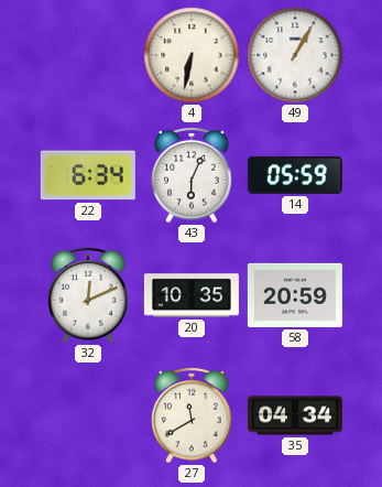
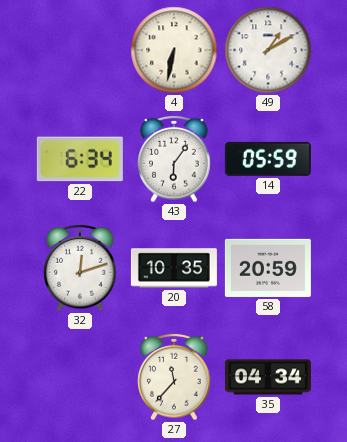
49: 1:05 -> 1:10
43: 6:04 -> 6:06
32: 12:11 -> 12:12
27: 11:40 -> 11:37
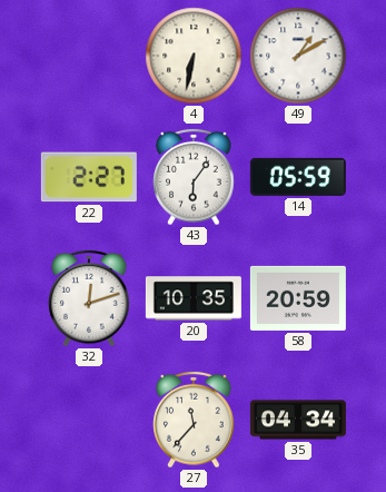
22: 6:34 -> 2:27
